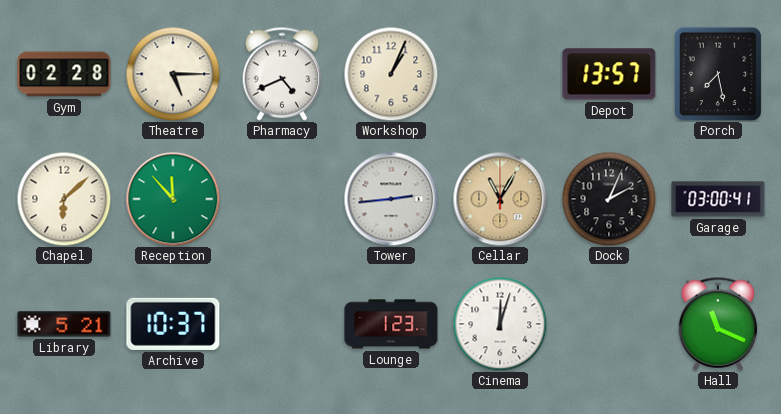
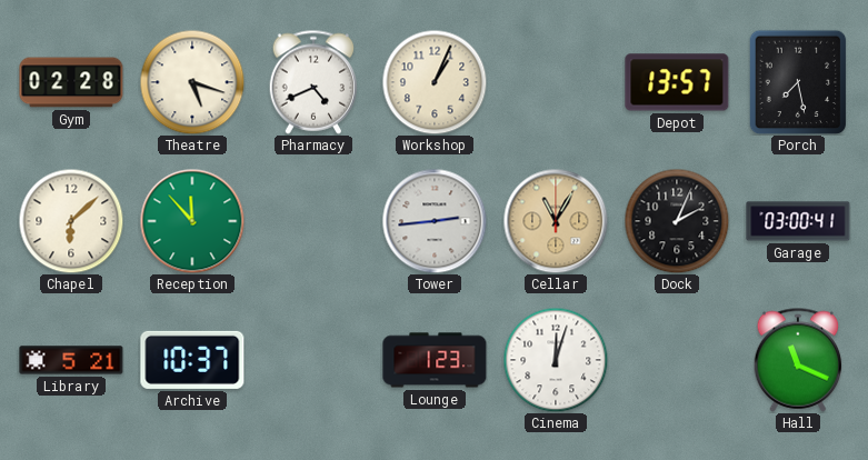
Theatre: 5:15 -> 5:18
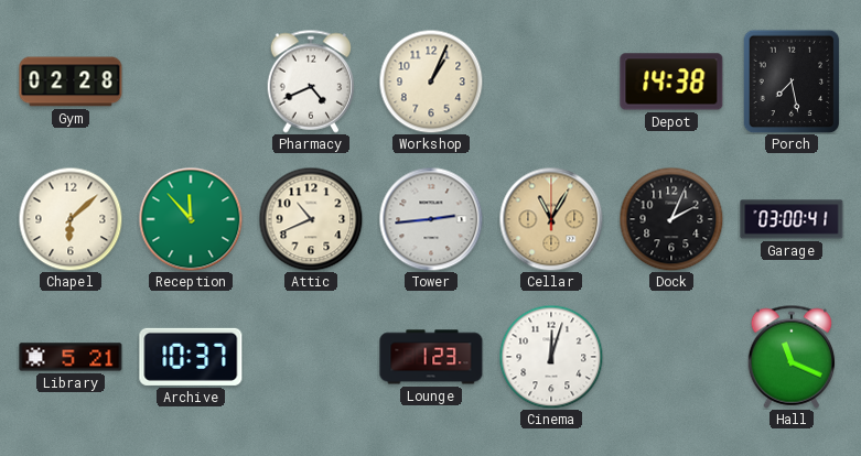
Theatre: 5:18 -> none
Depot: 13:57 -> 14:38
Attic: none -> 10:41
